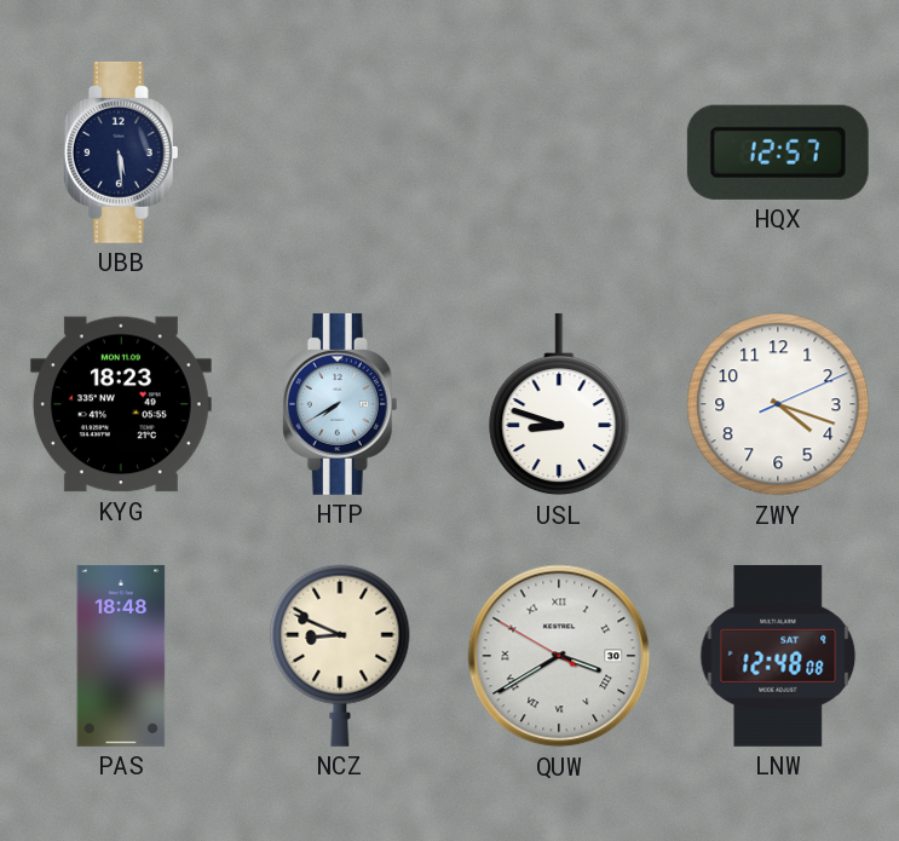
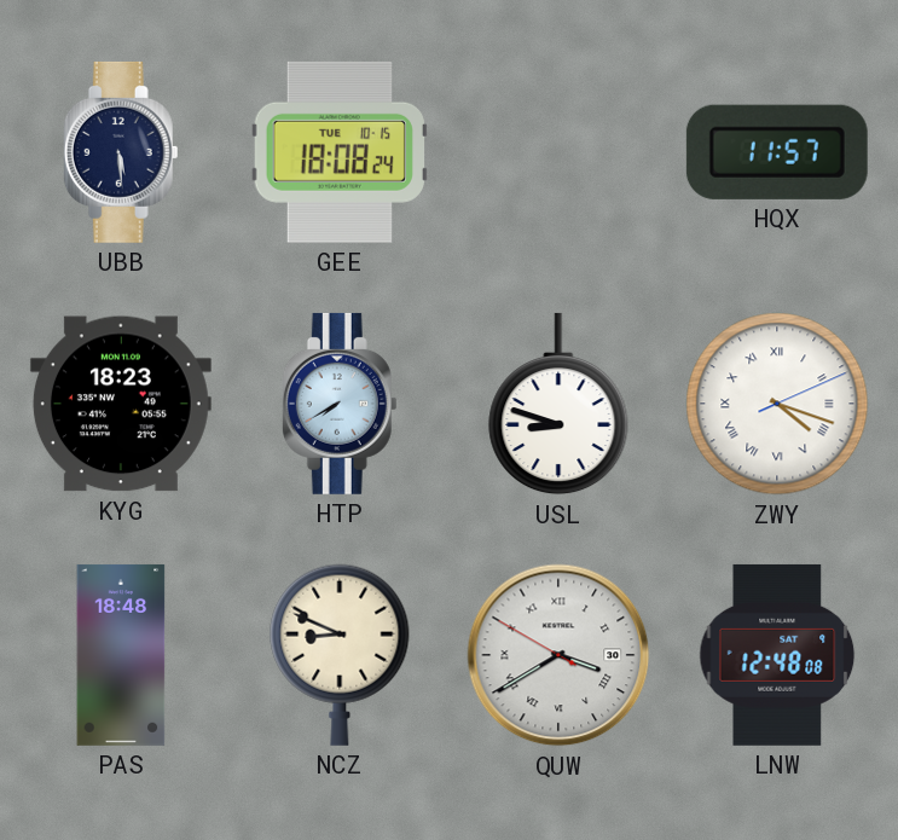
GEE: none -> 18:08
HQX: 12:57 -> 11:57
ZWY numerals: Arabic -> Roman
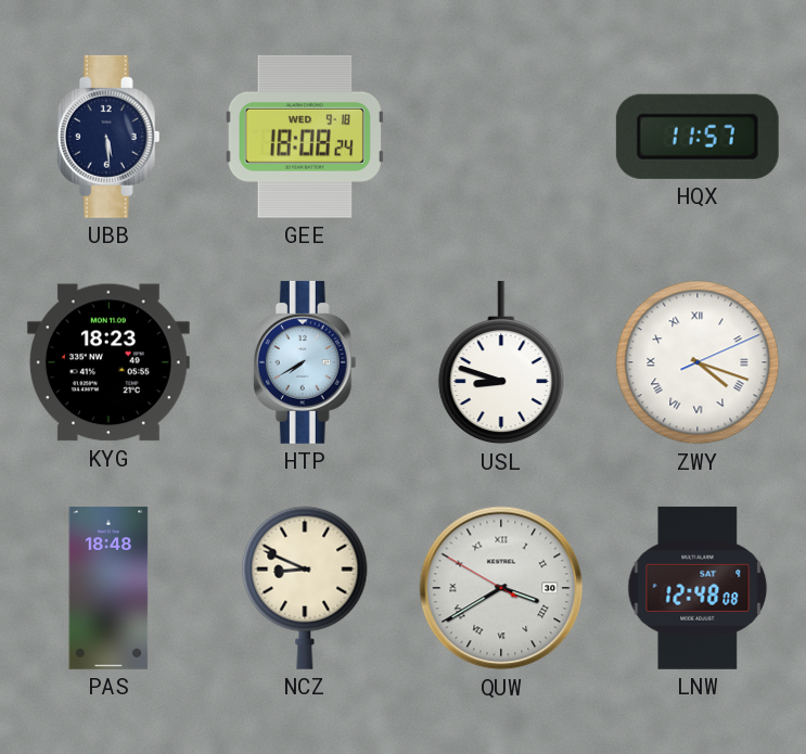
GEE date: TUE 10-15 -> WED 9-18
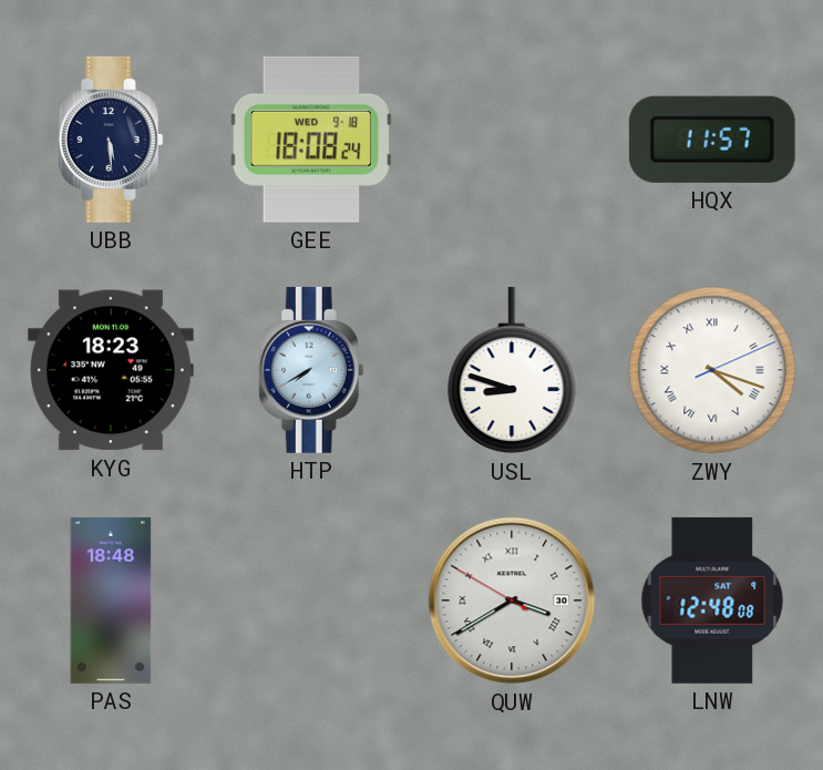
NCZ: 8:49 -> none
